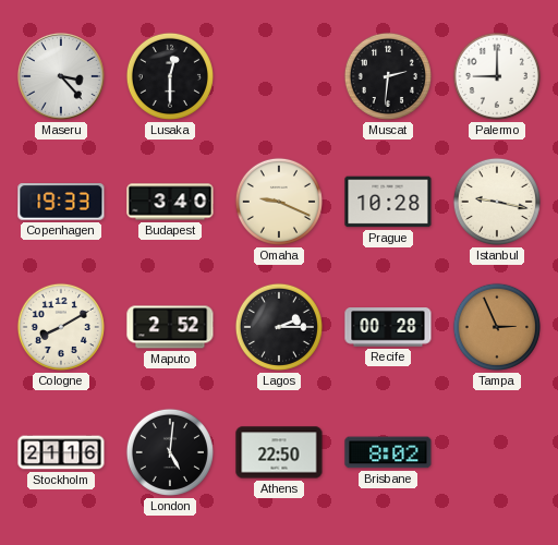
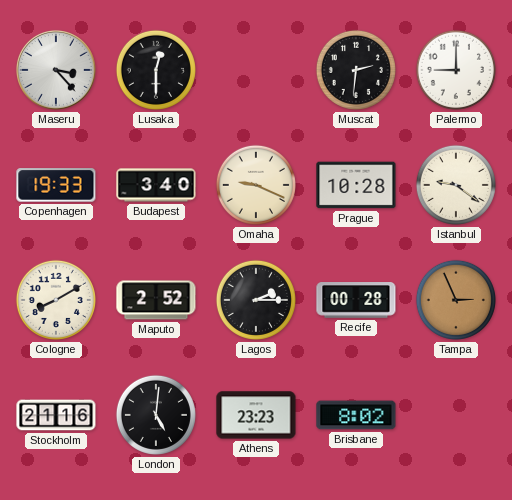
Istanbul: 9:17 -> 9:21
Athens: 22:50 -> 23:23
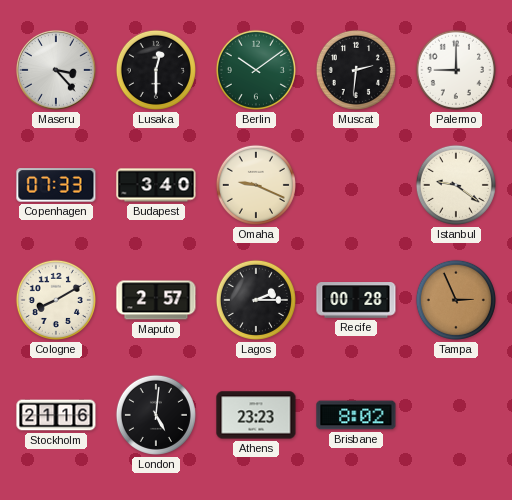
Berlin: none -> 10:09
Copenhagen: 19:33 -> 07:33
Prague: 10:28 -> none
Maputo: 2:52 -> 2:57
